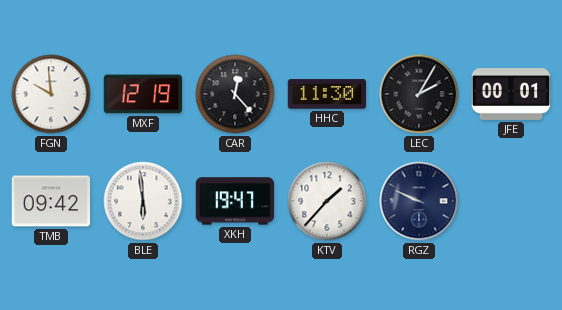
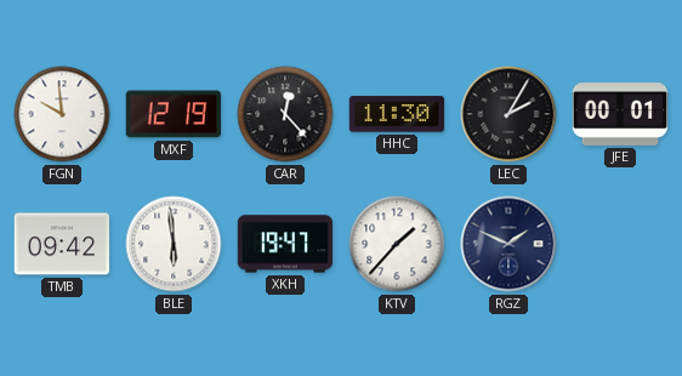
RGZ: 9:49 -> 1:49
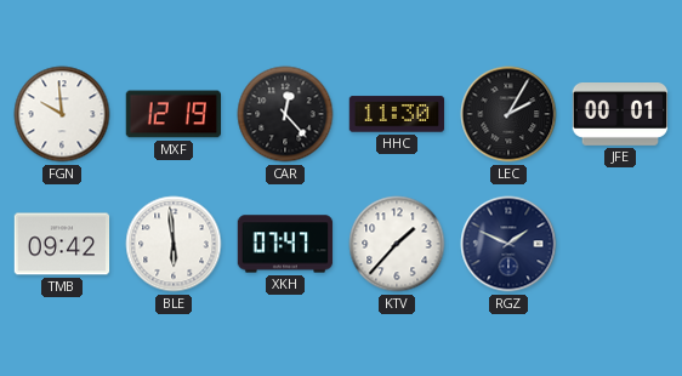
XKH: 19:47 -> 07:47
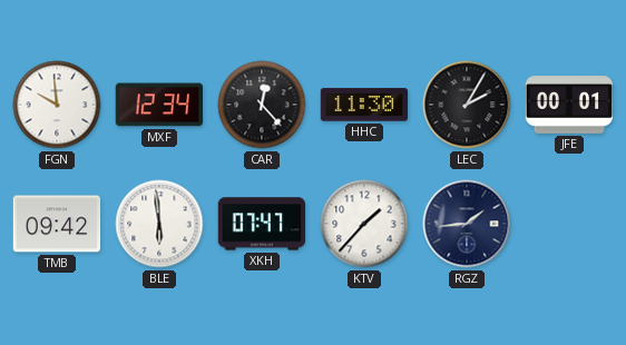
MXF: 12:19 -> 12:34
RGZ: 1:49 -> 1:44
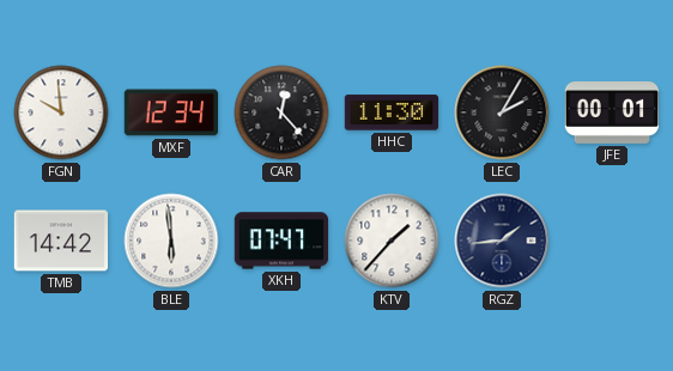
TMB: 09:42 -> 14:42
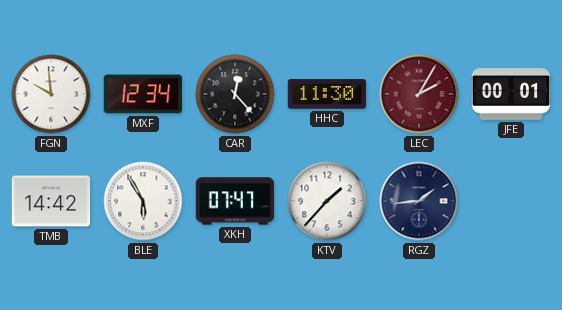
LEC dial: black -> burgundy
BLE: 5:59 -> 5:55
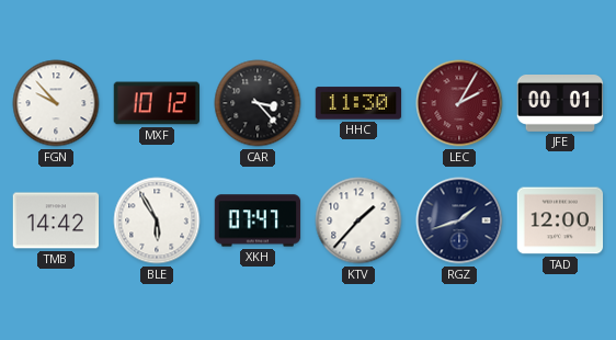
FGN: 9:59 -> 9:53
MXF: 12:34 -> 10:12
CAR: 12:23 -> 3:23
RGZ: 1:44 -> 1:42
TAD: none -> 12:00
